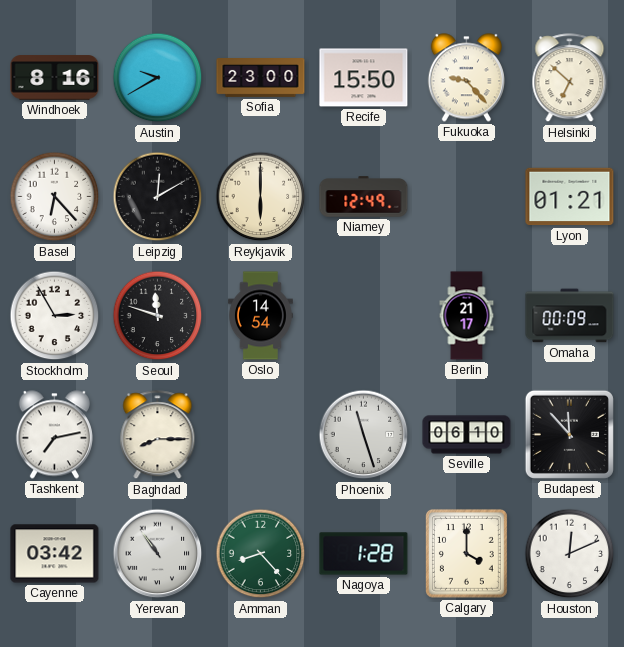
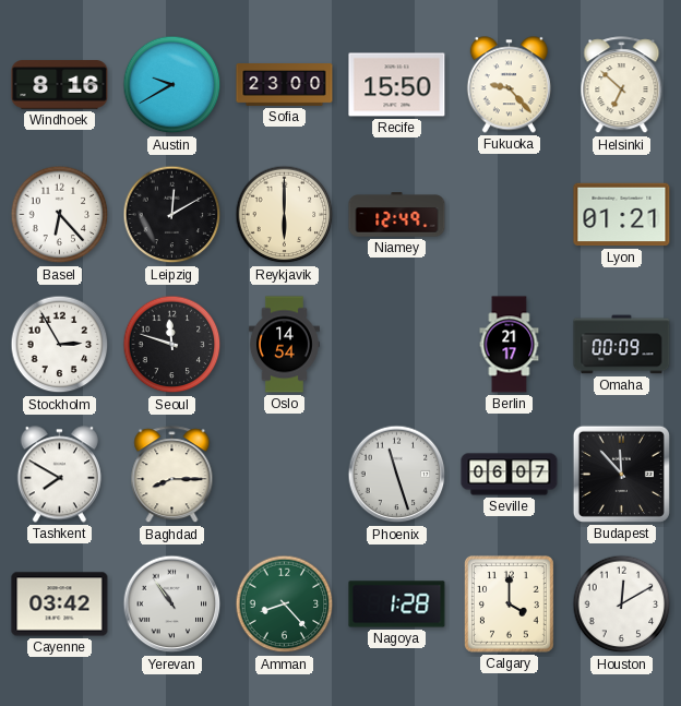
Tashkent: 7:13 -> 7:50
Seville: 06:10 -> 06:07
Houston: 12:11 -> 12:10
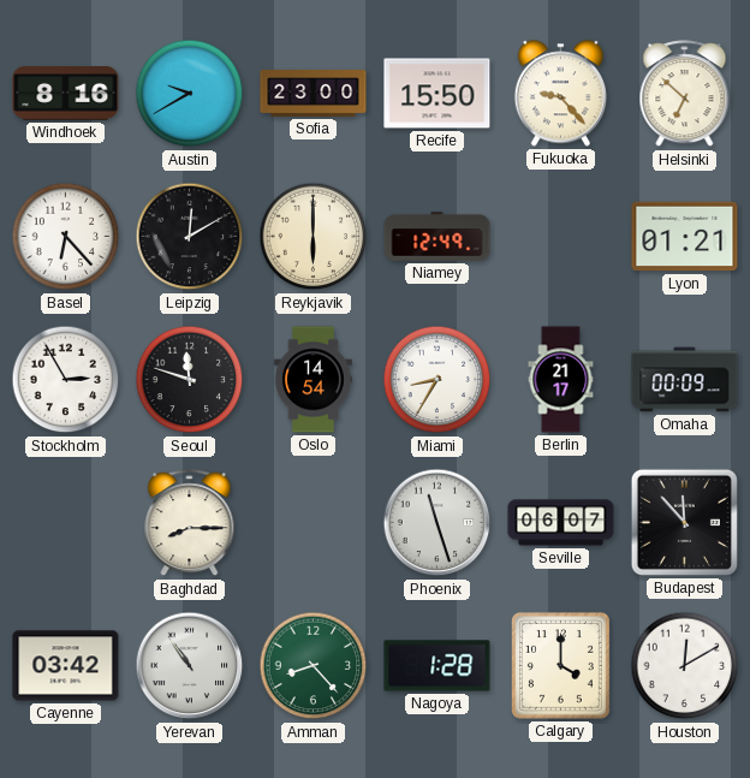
Miami: none -> 8:35
Tashkent: 7:50 -> none
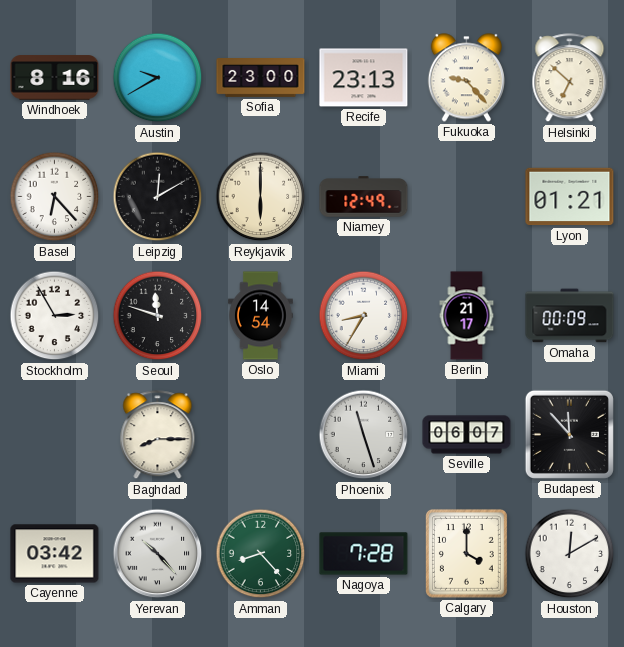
Recife: 15:50 -> 23:13
Yerevan: 10:54 -> 10:23
Nagoya: 1:28 -> 7:28
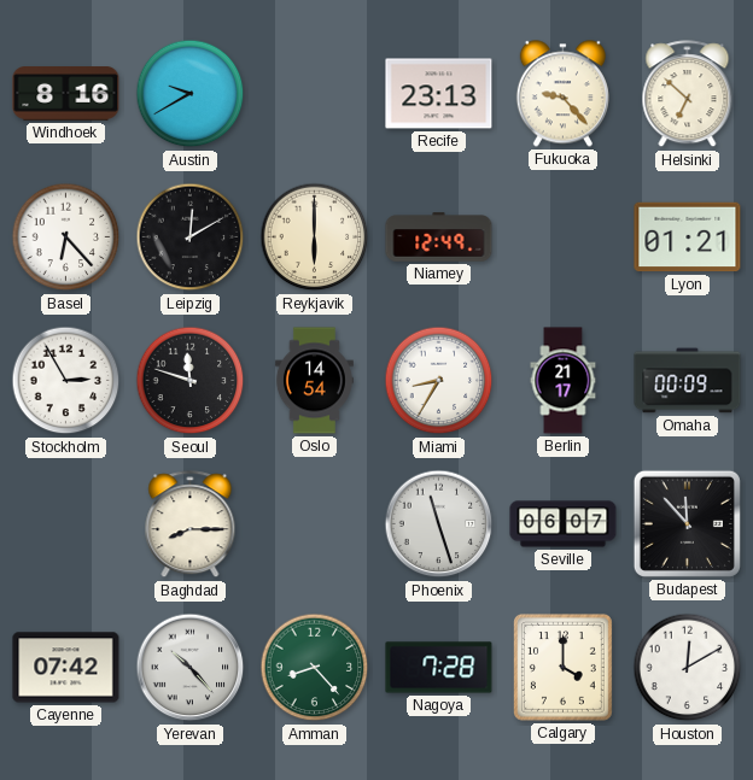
Sofia: 23:00 -> none
Cayenne: 03:42 -> 07:42
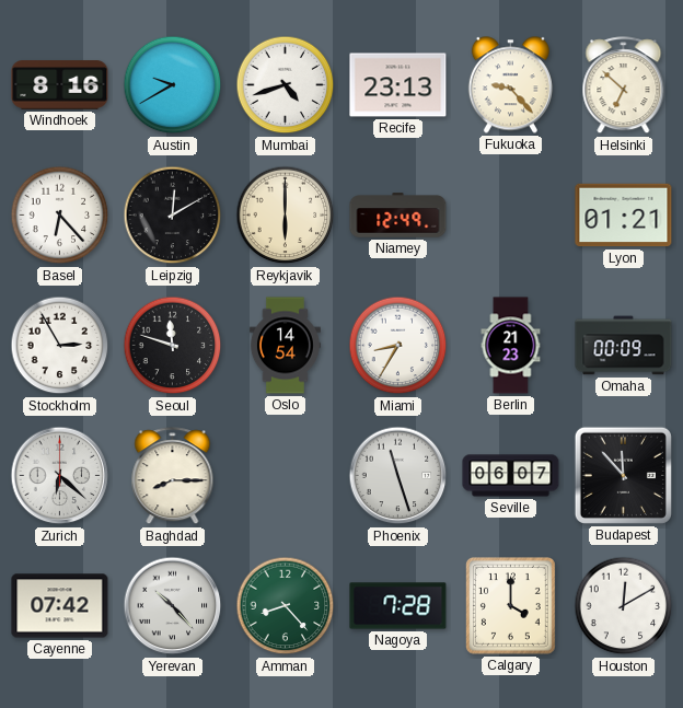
Mumbai: none -> 4:42
Berlin: 21:17 -> 21:23
Zurich: none -> 6:22
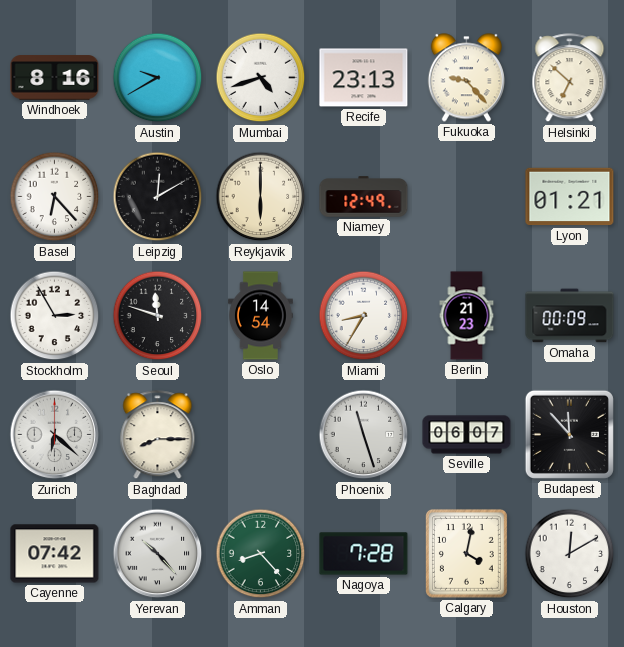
Calgary: 4:00 -> 4:02
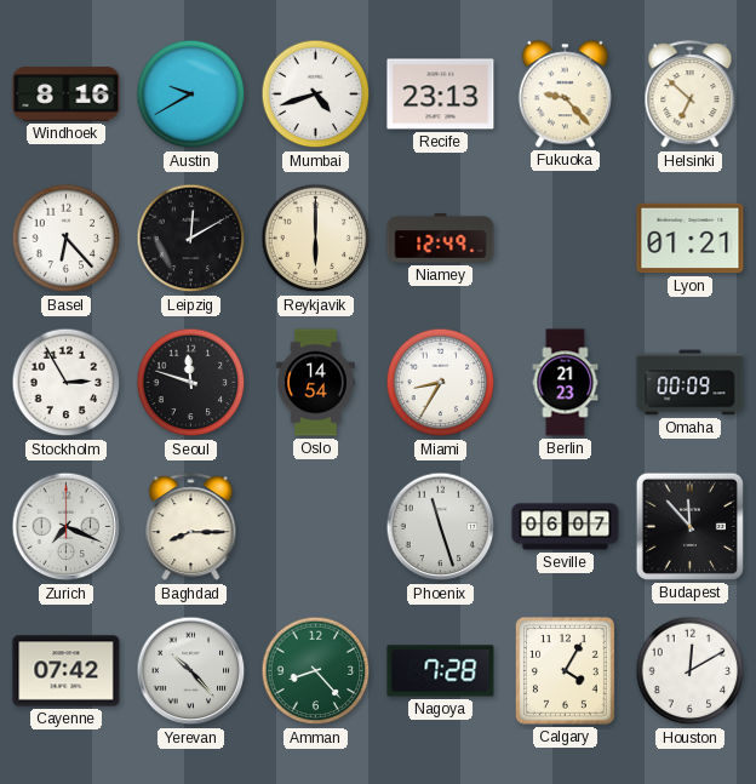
Zurich: 6:22 -> 7:19
Calgary: 4:02 -> 4:05
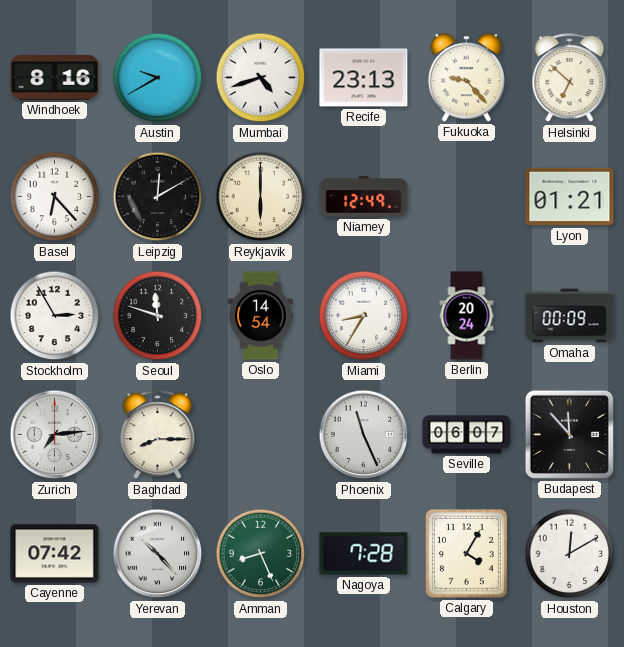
Berlin: 21:23 -> 20:24
Zurich: 7:19 -> 7:14
Phoenix: 11:27 -> 11:26
Amman: 8:23 -> 8:26
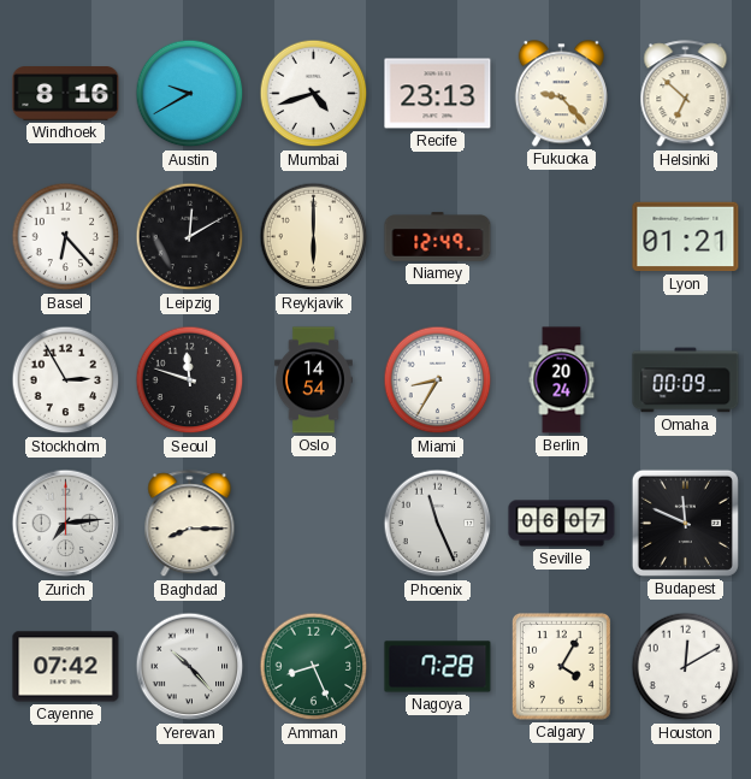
Budapest: 11:53 -> 11:49
